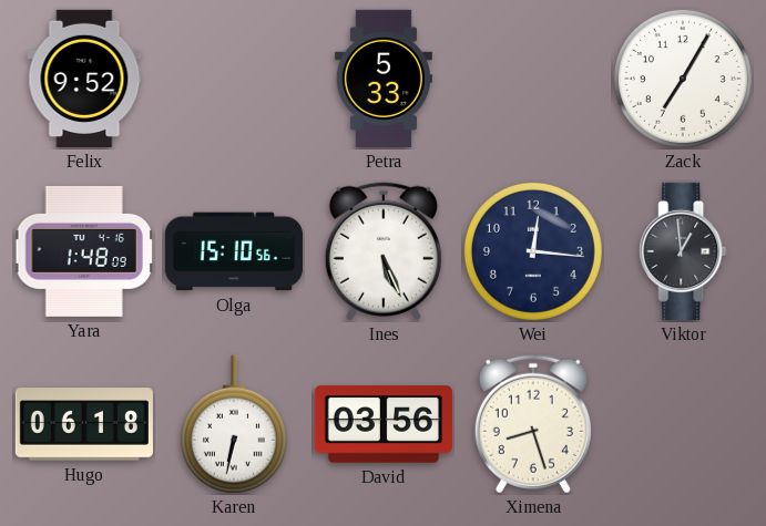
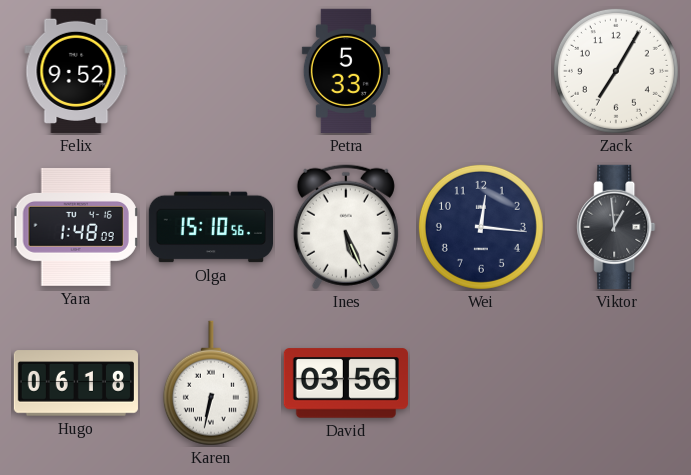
Ximena: 8:27 -> none
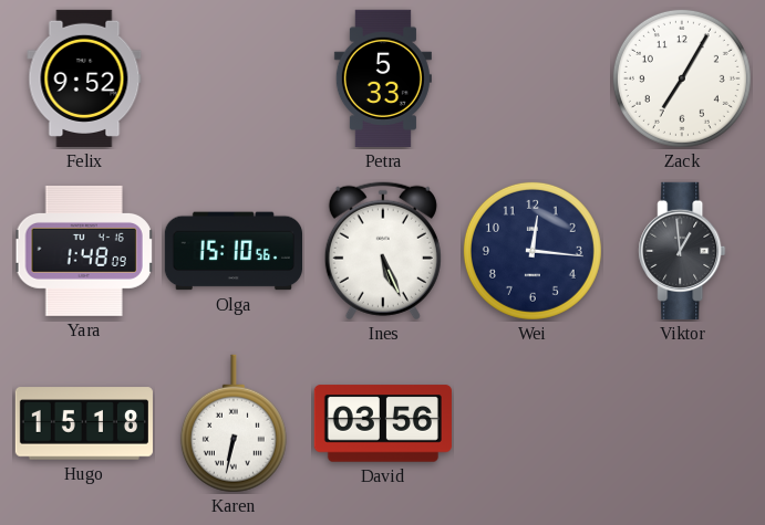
Hugo: 06:18 -> 15:18
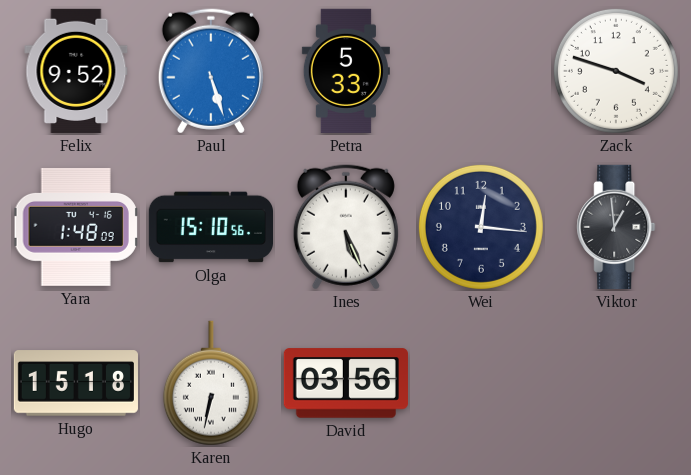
Paul: none -> 5:27
Zack: 7:05 -> 3:48
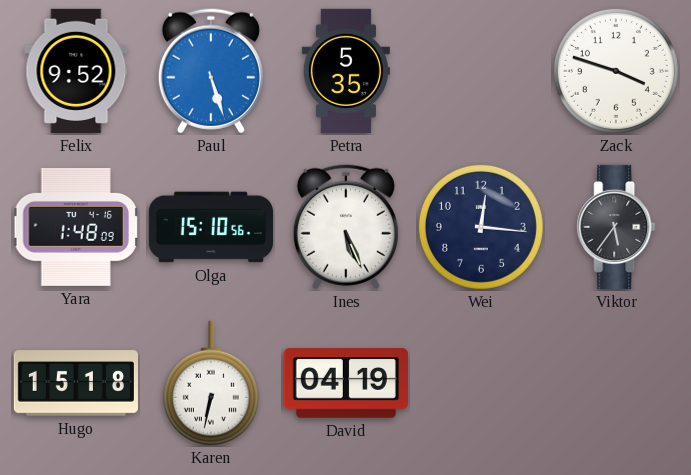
Petra: 5:33 -> 5:35
Viktor: 12:59 -> 5:36
David: 03:56 -> 04:19
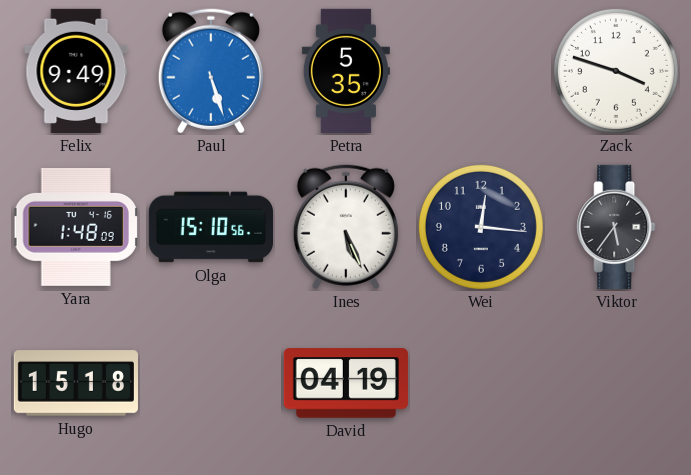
Felix: 9:52 -> 9:49
Karen: 6:32 -> none
